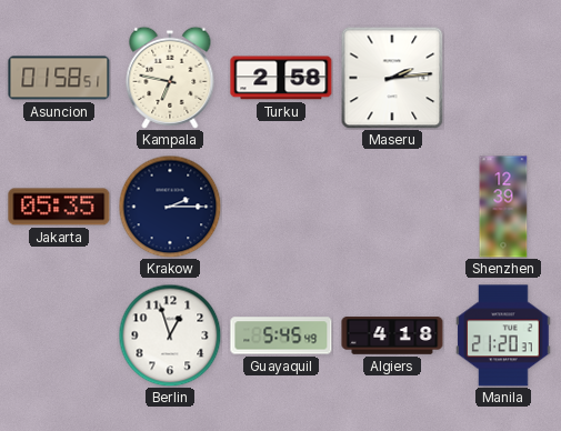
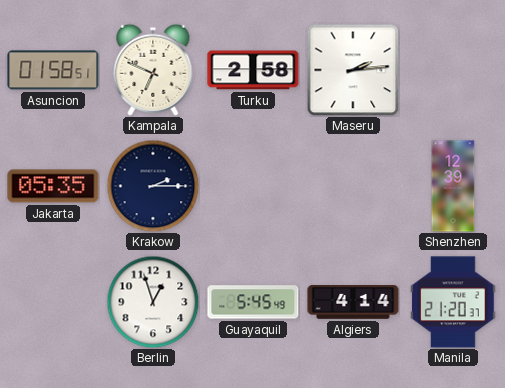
Kampala: 6:47 -> 6:49
Algiers: 4:18 -> 4:14
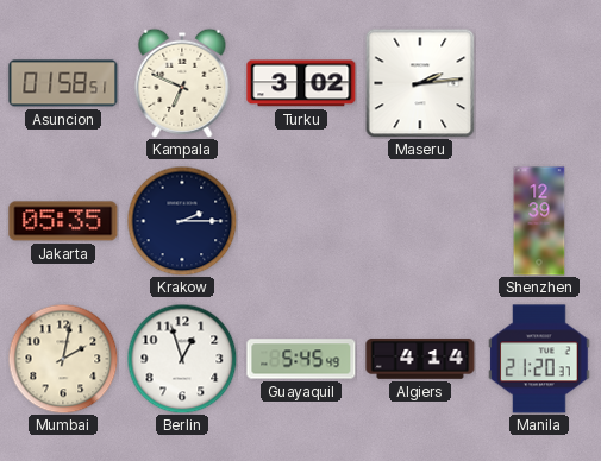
Turku: 2:58 -> 3:02
Mumbai: none -> 2:02
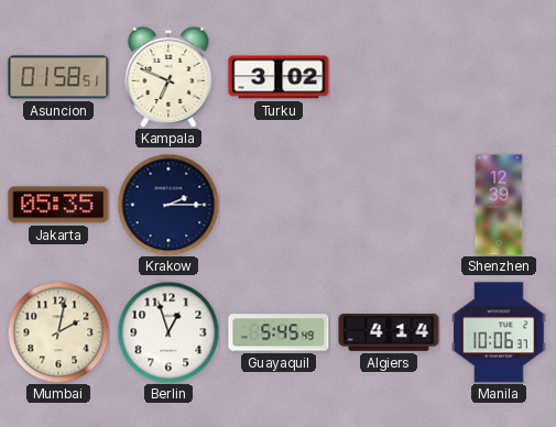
Maseru: 2:14 -> none
Manila: 21:20 -> 10:06
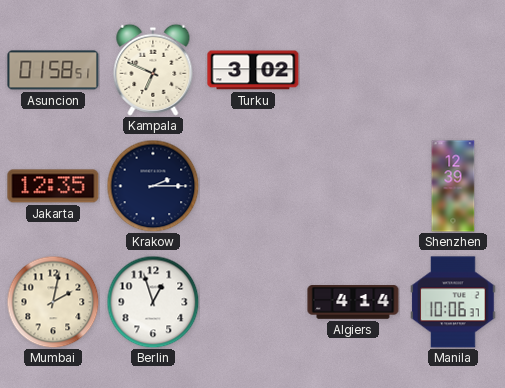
Jakarta: 05:35 -> 12:35
Guayaquil: 5:45 -> none
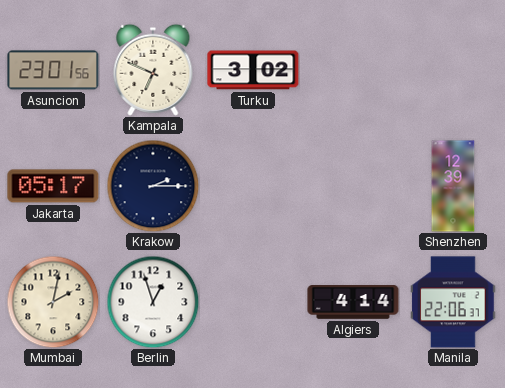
Asuncion: 01:58 -> 23:01
Jakarta: 12:35 -> 05:17
Manila: 10:06 -> 22:06
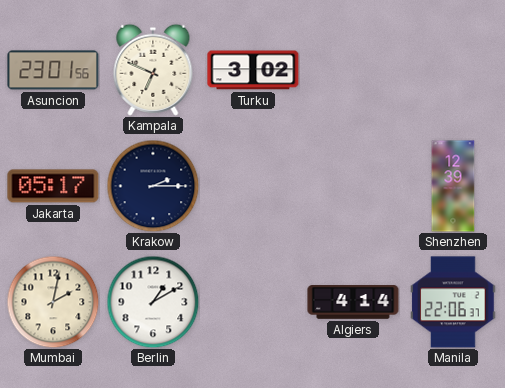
Berlin: 12:57 -> 1:10
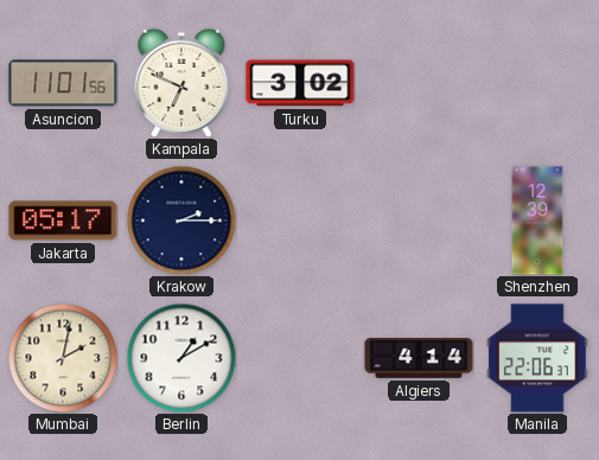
Asuncion: 23:01 -> 11:01
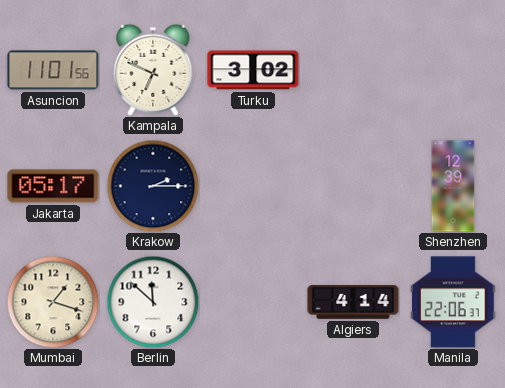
Mumbai: 2:02 -> 1:18
Berlin: 1:10 -> 11:52
